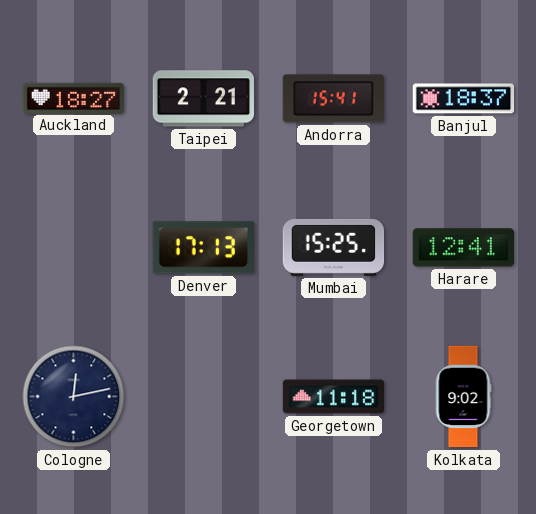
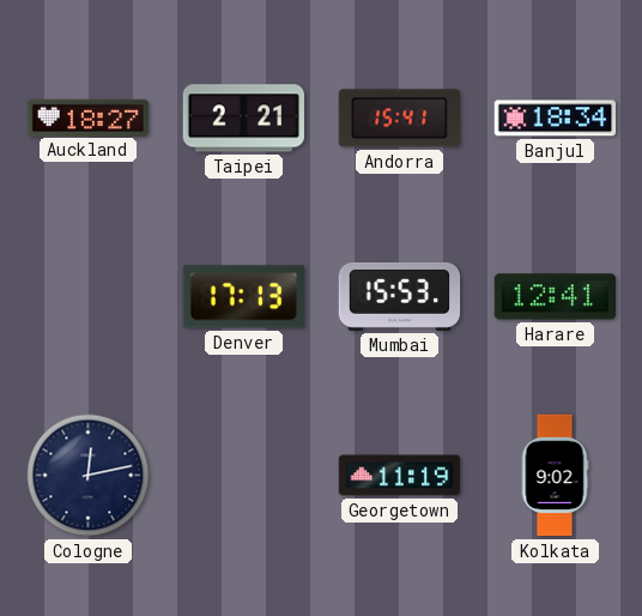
Banjul: 18:37 -> 18:34
Mumbai: 15:25 -> 15:53
Georgetown: 11:18 -> 11:19
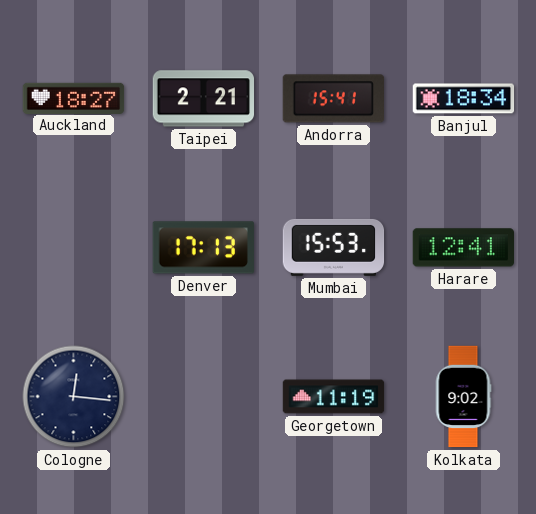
Cologne: 12:13 -> 12:16
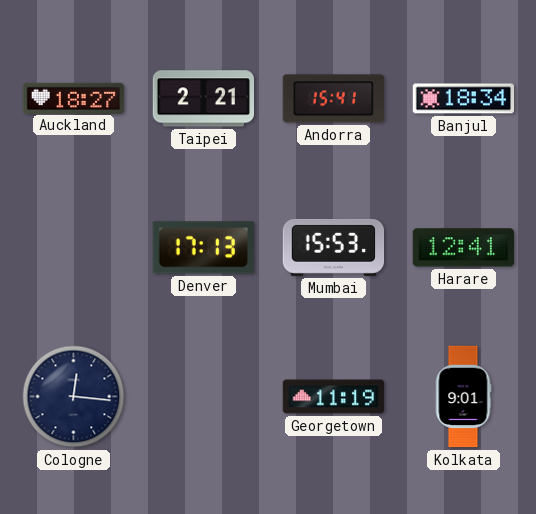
Kolkata: 9:02 -> 9:01
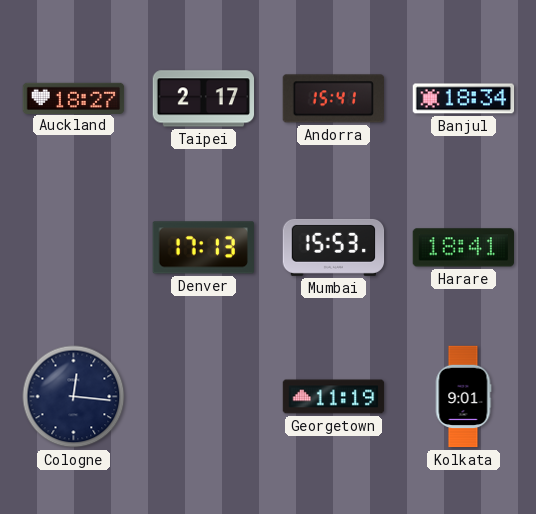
Taipei: 2:21 -> 2:17
Harare: 12:41 -> 18:41
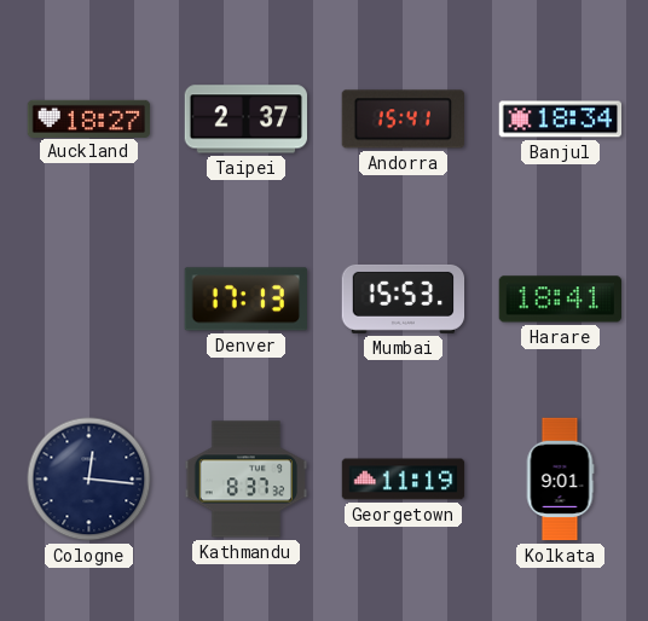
Taipei: 2:17 -> 2:37
Kathmandu: none -> 8:37
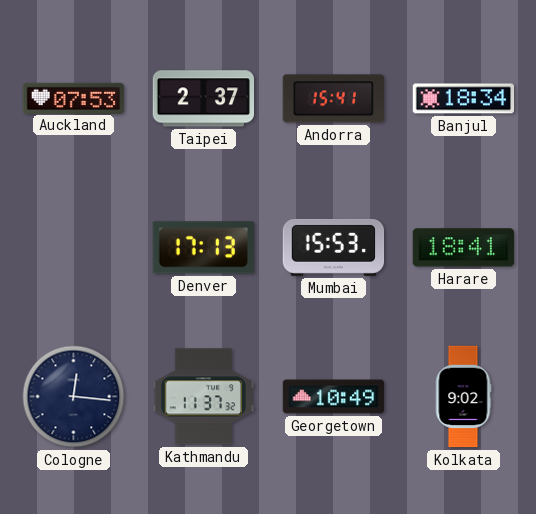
Auckland: 18:27 -> 07:53
Kathmandu: 8:37 -> 11:37
Georgetown: 11:19 -> 10:49
Kolkata: 9:01 -> 9:02
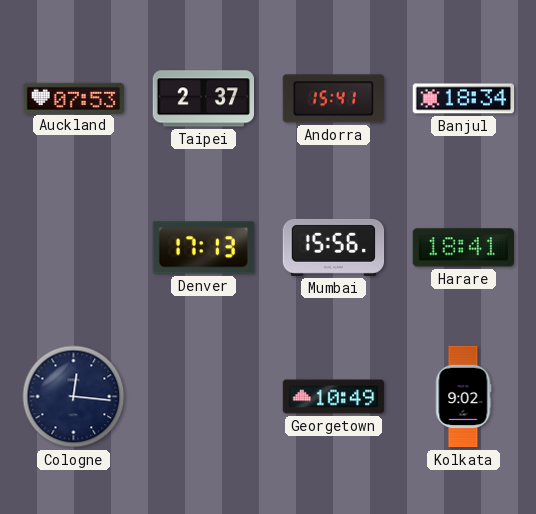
Mumbai: 15:53 -> 15:56
Kathmandu: 11:37 -> none
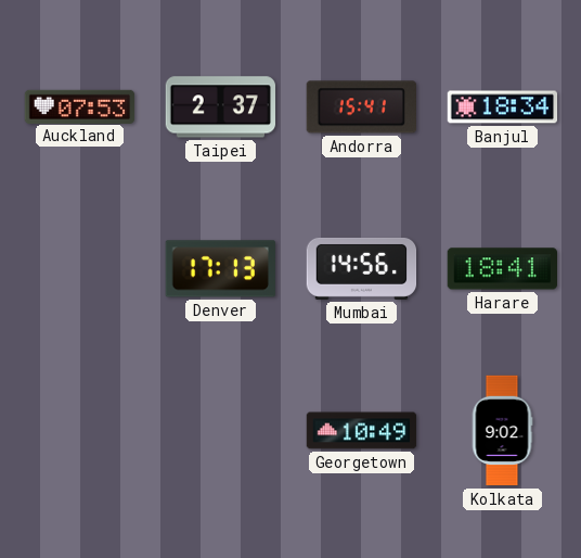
Mumbai: 15:56 -> 14:56
Cologne: 12:16 -> none
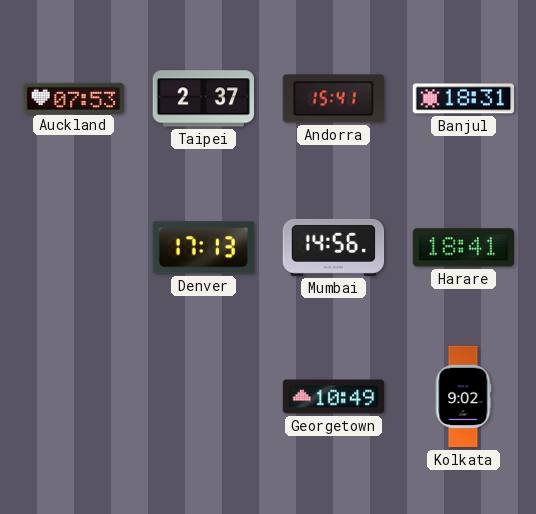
Banjul: 18:34 -> 18:31
